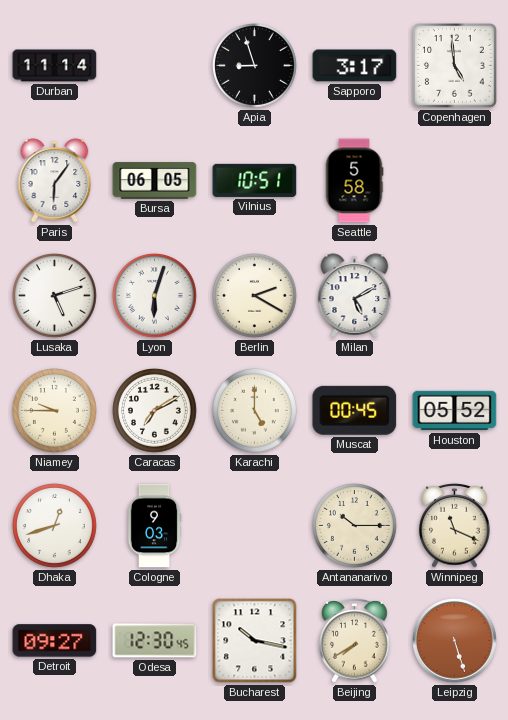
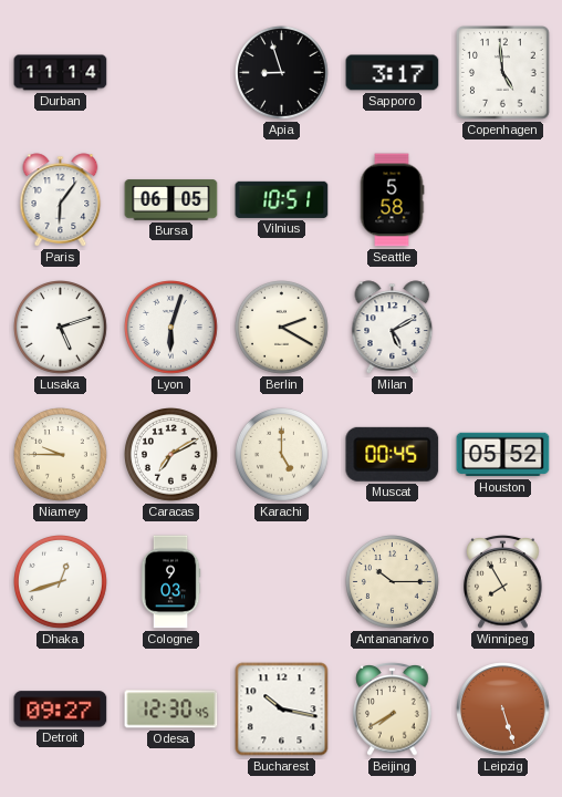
Winnipeg: 11:19 -> 7:55
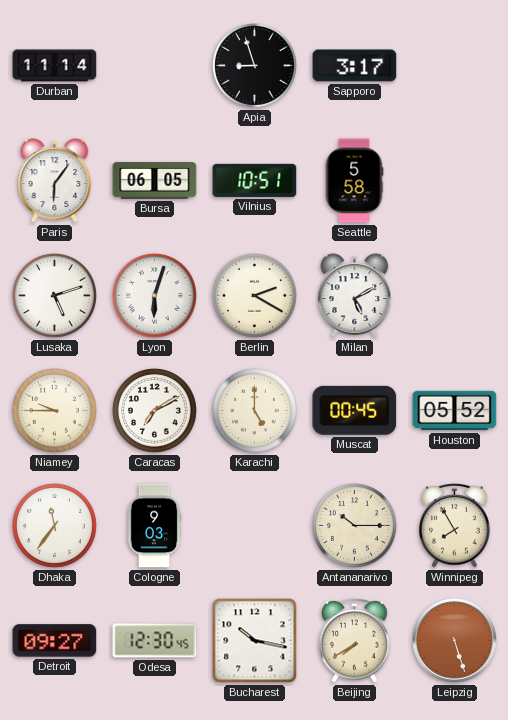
Copenhagen: 4:59 -> none
Dhaka: 12:42 -> 11:36
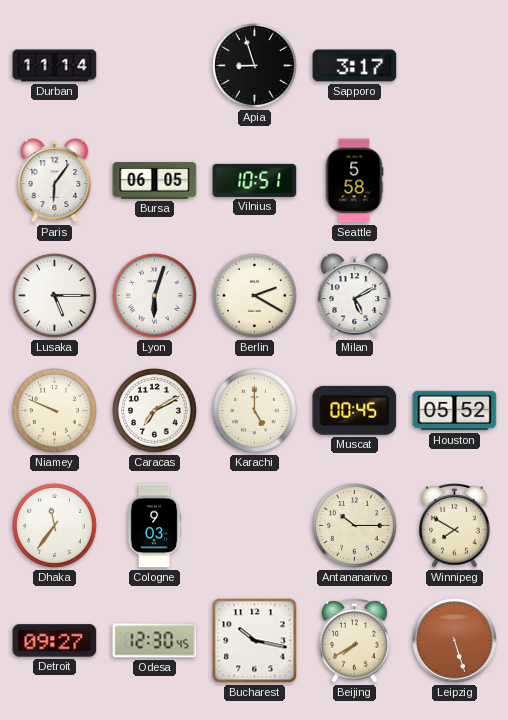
Lusaka: 5:12 -> 5:15
Niamey: 9:45 -> 9:49
Winnipeg: 7:55 -> 7:50
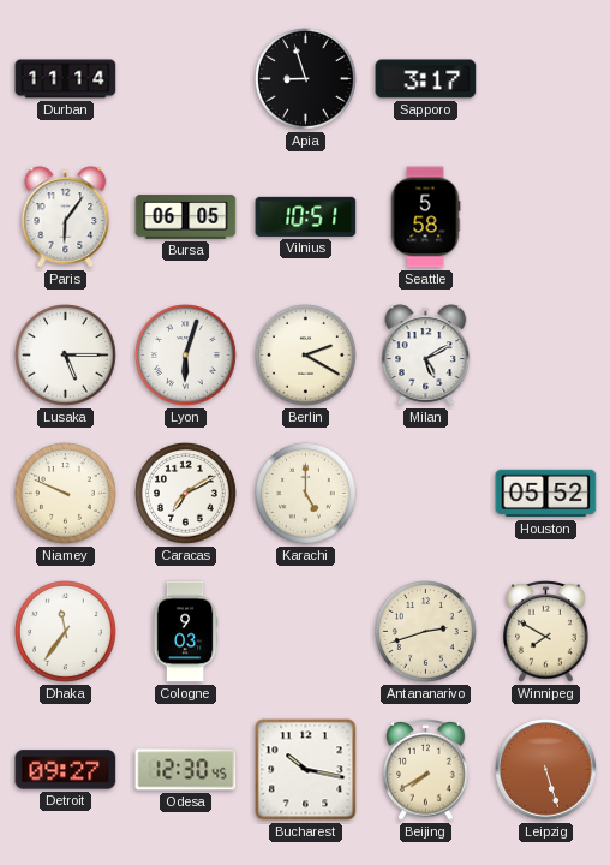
Muscat: 00:45 -> none
Antananarivo: 10:15 -> 2:42
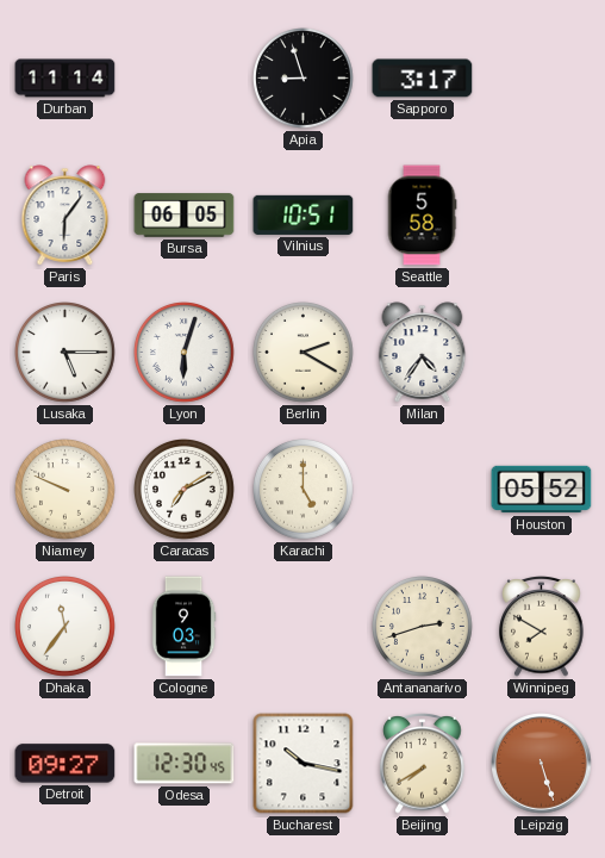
Milan: 5:10 -> 4:36
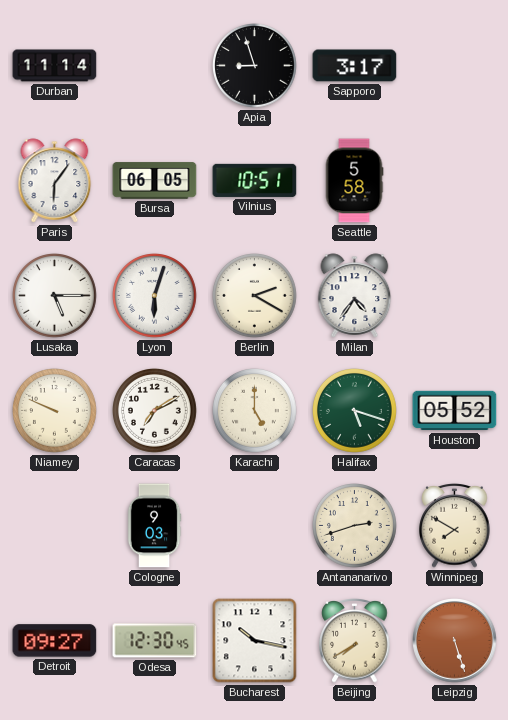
Halifax: none -> 5:18
Dhaka: 11:36 -> none
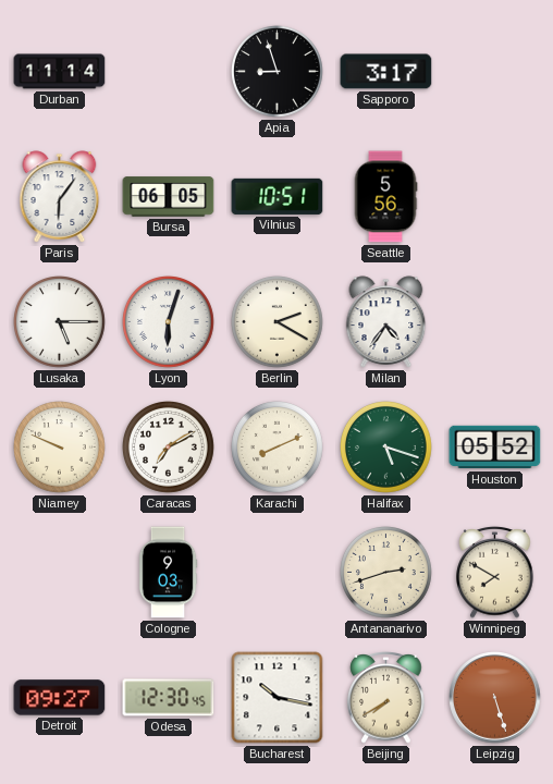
Seattle: 5:58 -> 5:56
Karachi: 5:00 -> 8:11
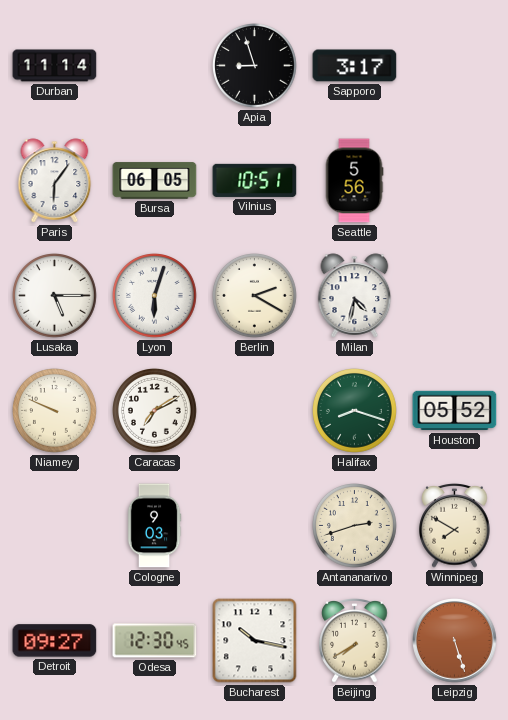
Milan: 4:36 -> 4:32
Karachi: 8:11 -> none
Halifax: 5:18 -> 8:18
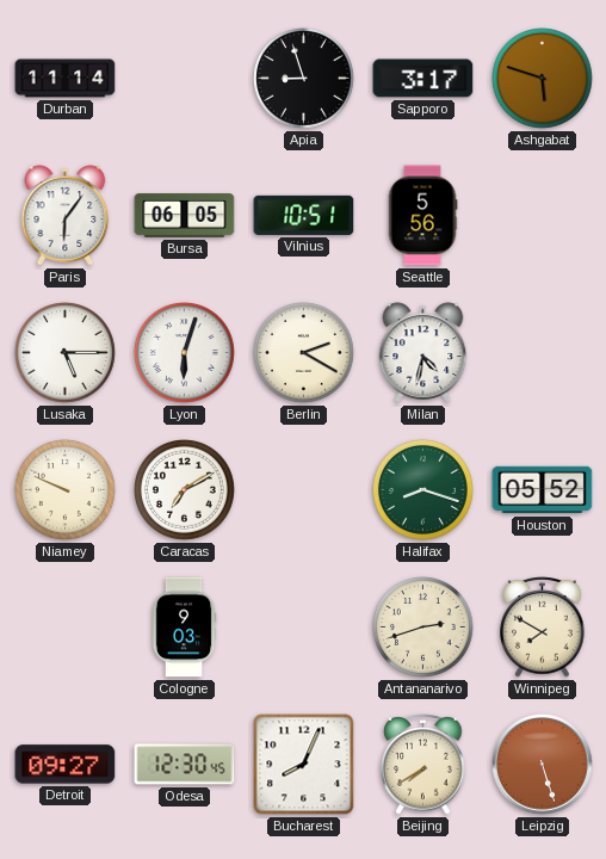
Ashgabat: none -> 5:48
Bucharest: 10:17 -> 8:04
